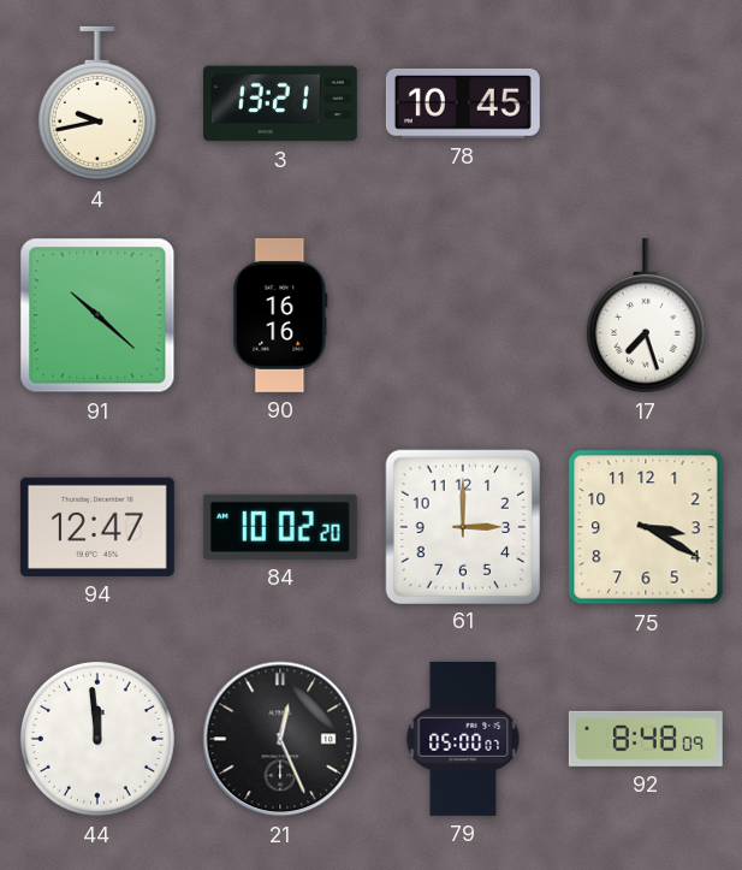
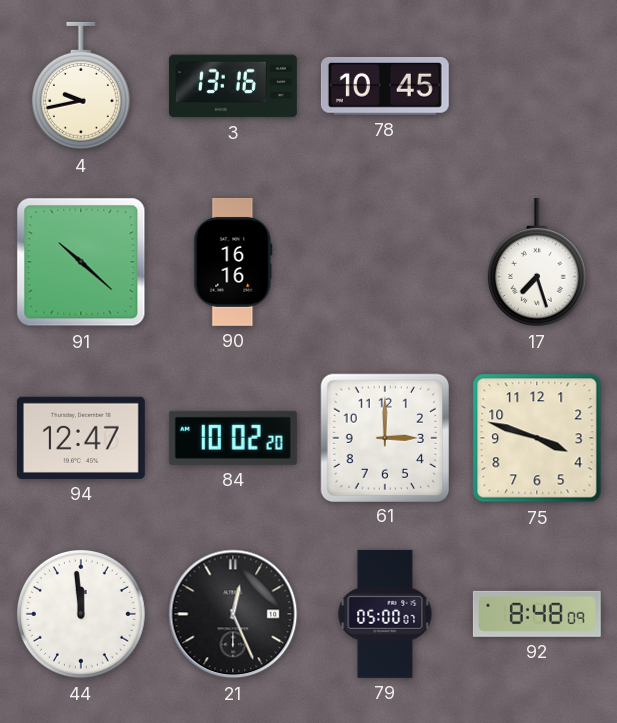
3: 13:21 -> 13:16
75: 3:20 -> 3:48
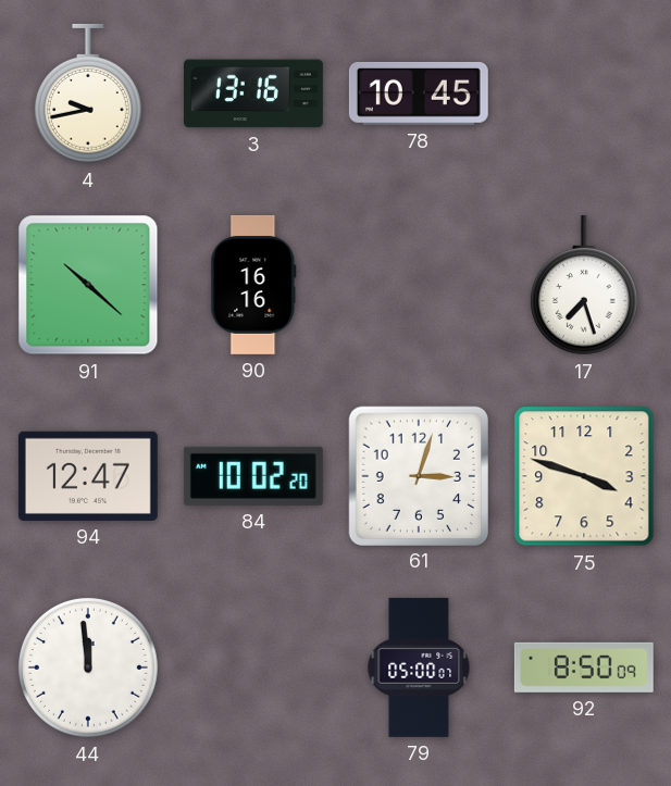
61: 3:00 -> 3:03
21: 12:26 -> none
92: 8:48 -> 8:50
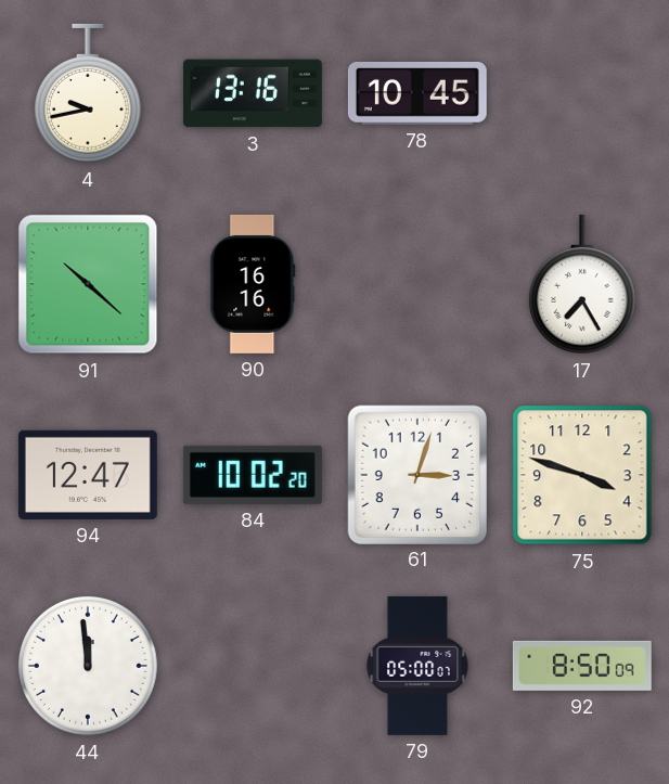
17: 7:27 -> 7:25
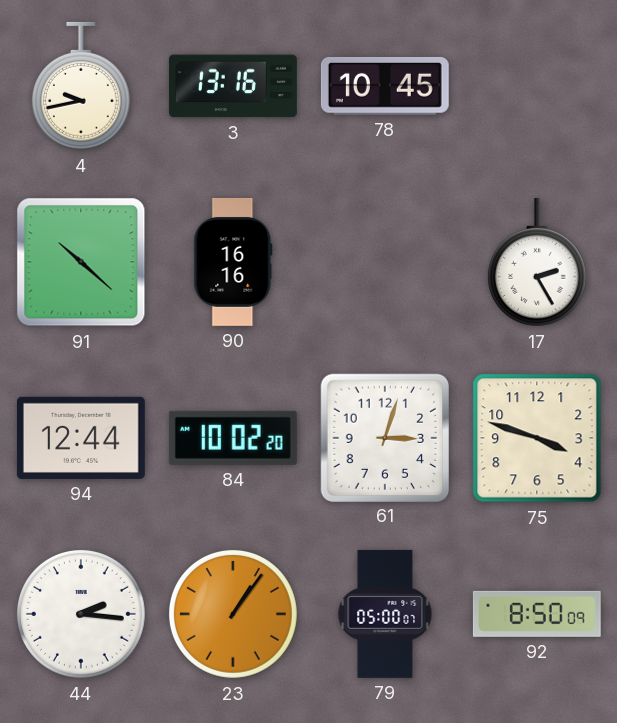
17: 7:25 -> 2:25
94: 12:47 -> 12:44
44: 11:59 -> 2:16
23: none -> 1:06
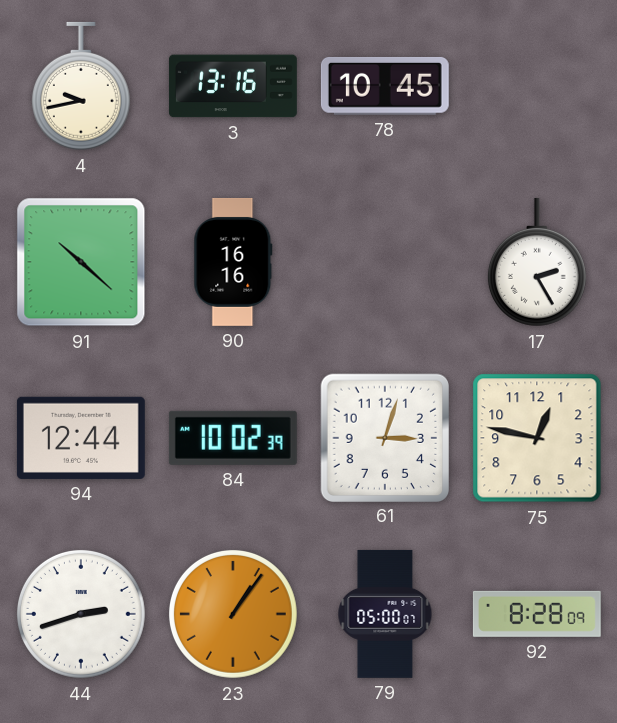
84: 10:02:20 -> 10:02:39
75: 3:48 -> 12:47
44: 2:16 -> 2:42
92: 8:50 -> 8:28
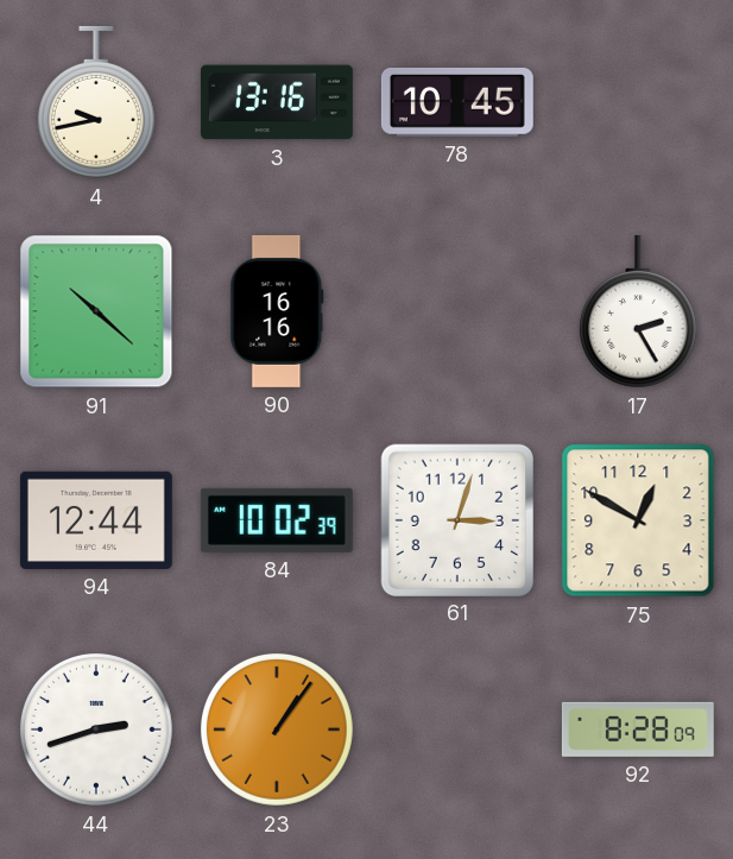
75: 12:47 -> 12:50
79: 05:00 -> none
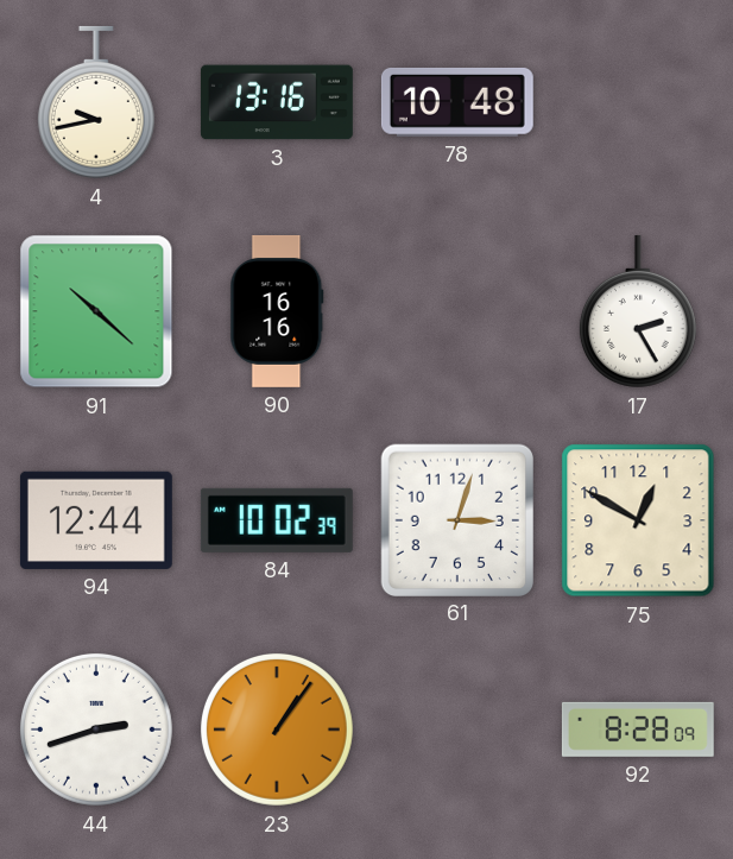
78: 10:45 -> 10:48
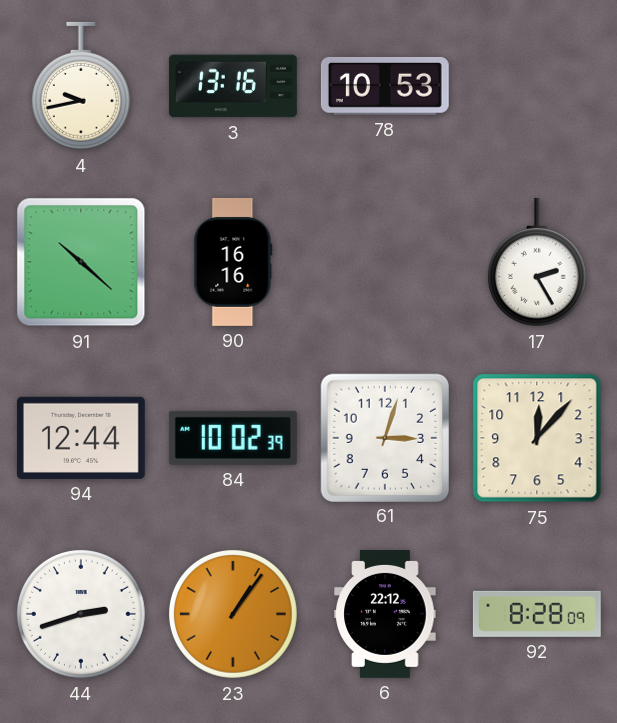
78: 10:48 -> 10:53
75: 12:50 -> 12:07
6: none -> 22:12
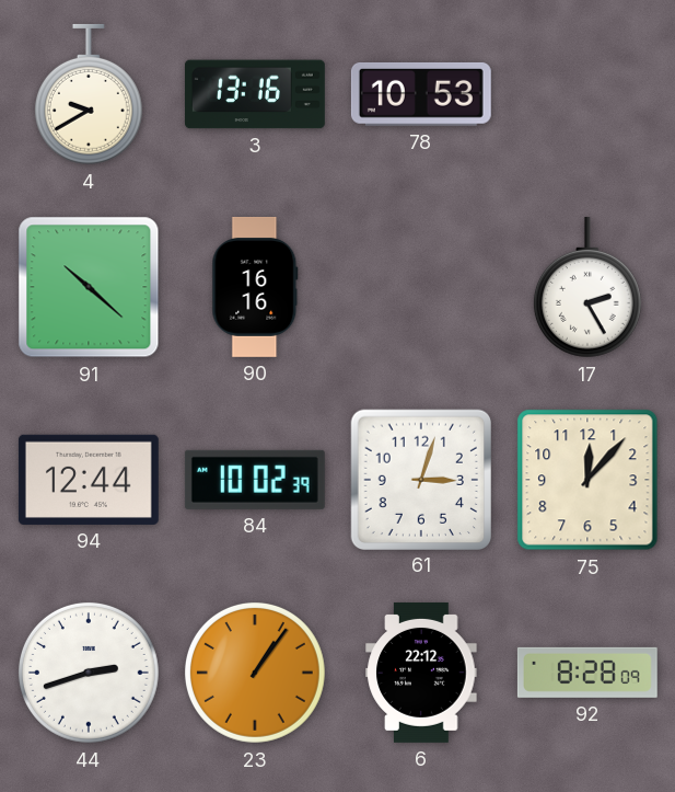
4: 9:43 -> 9:40
